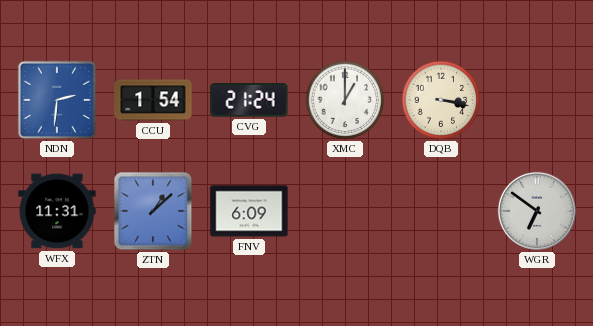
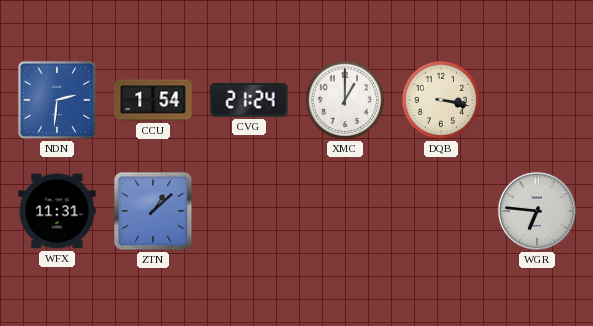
FNV: 6:09 -> none
WGR: 6:51 -> 6:46
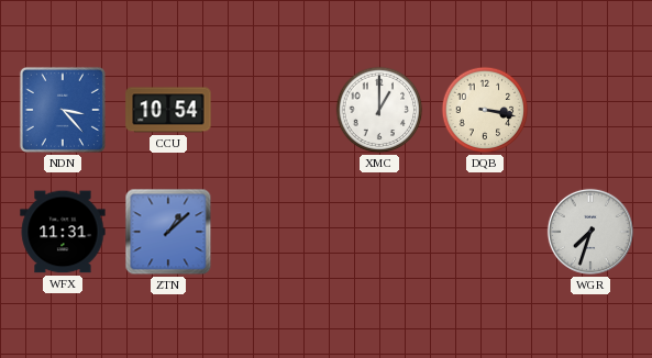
NDN: 2:31 -> 3:23
CCU: 1:54 -> 10:54
CVG: 21:24 -> none
WGR: 6:46 -> 7:33
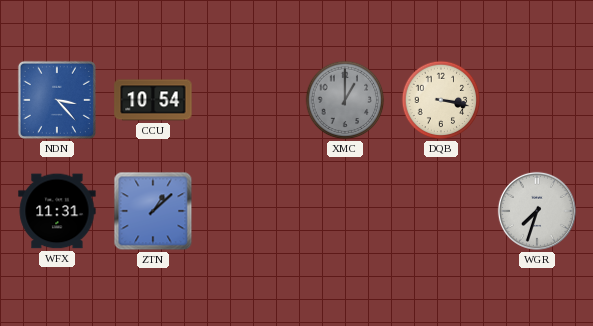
XMC dial: white -> grey
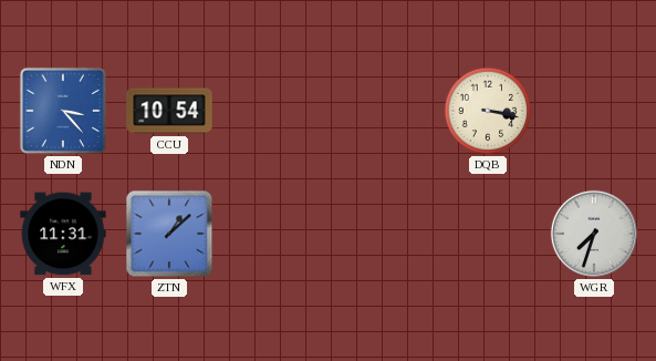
XMC: 1:00 -> none
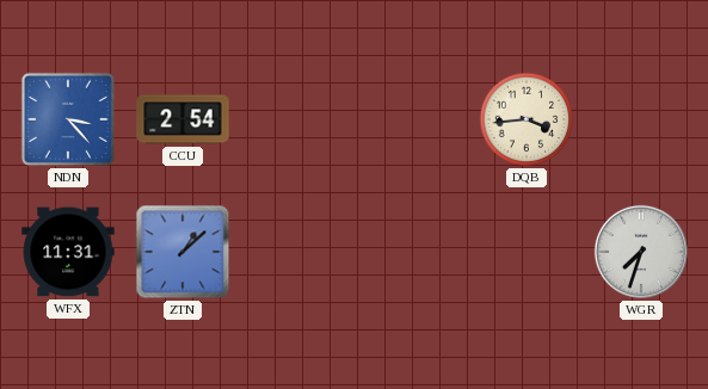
CCU: 10:54 -> 2:54
DQB: 3:17 -> 3:44
